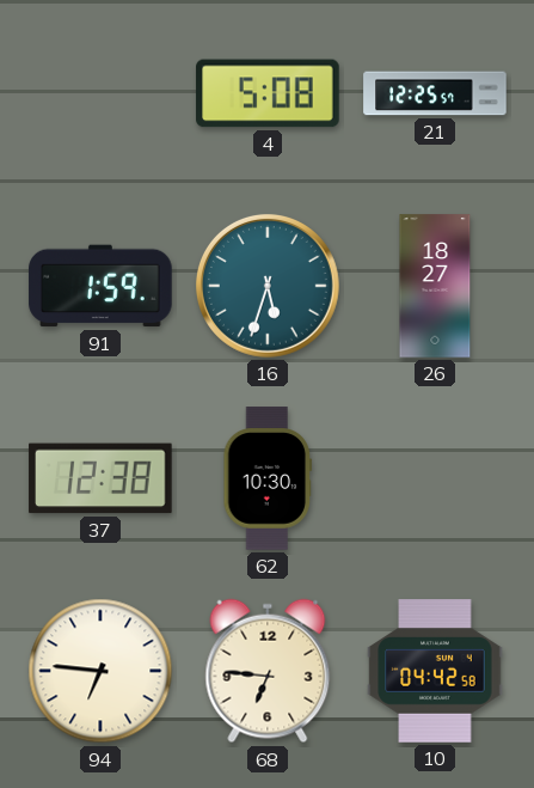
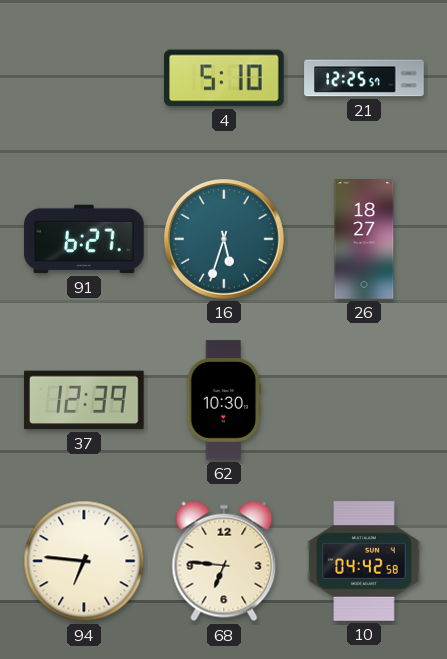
4: 5:08 -> 5:10
91: 1:59 -> 6:27
37: 12:38 -> 12:39
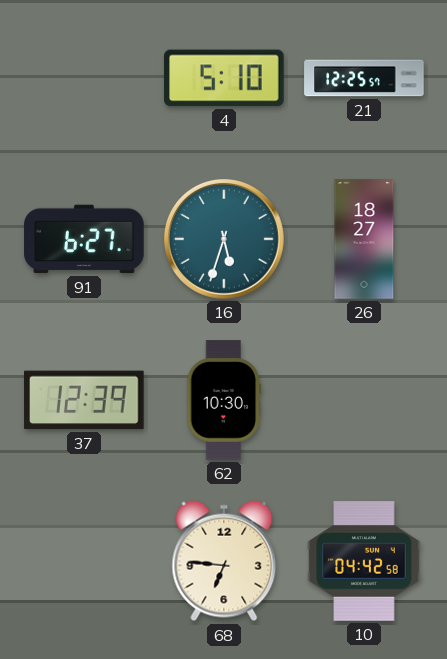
94: 6:46 -> none
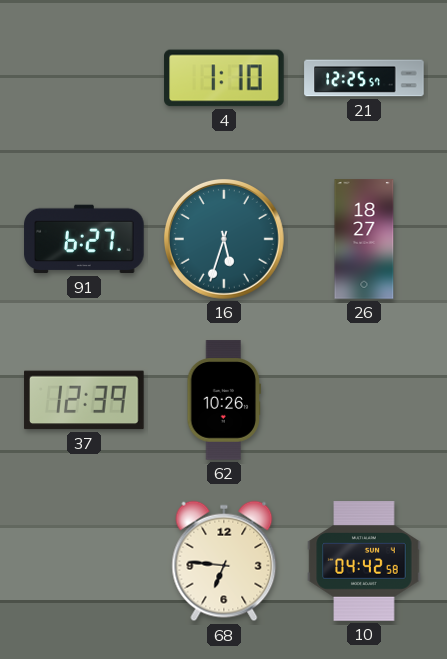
4: 5:10 -> 1:10
62: 10:30 -> 10:26
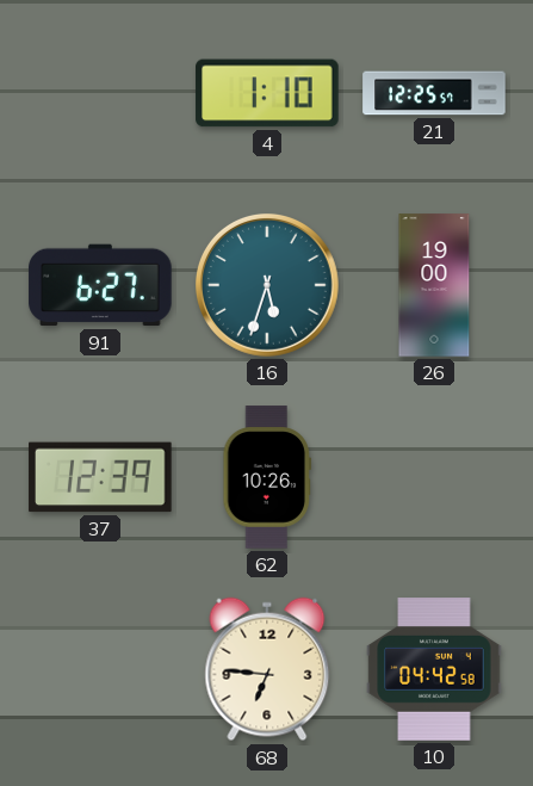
26: 18:27 -> 19:00
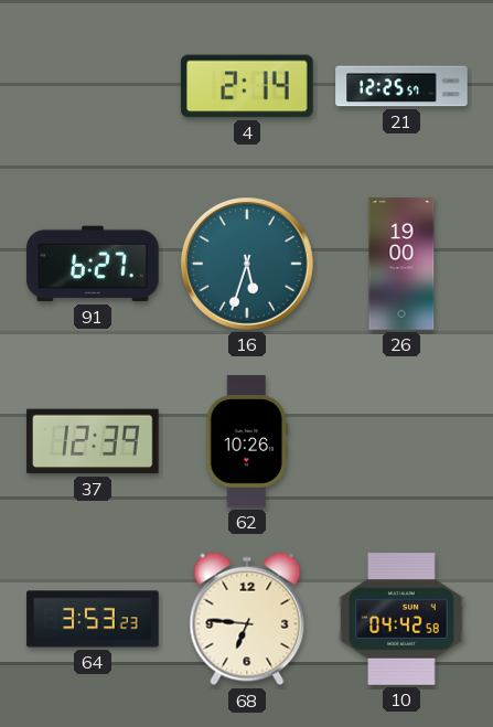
4: 1:10 -> 2:14
64: none -> 3:53
